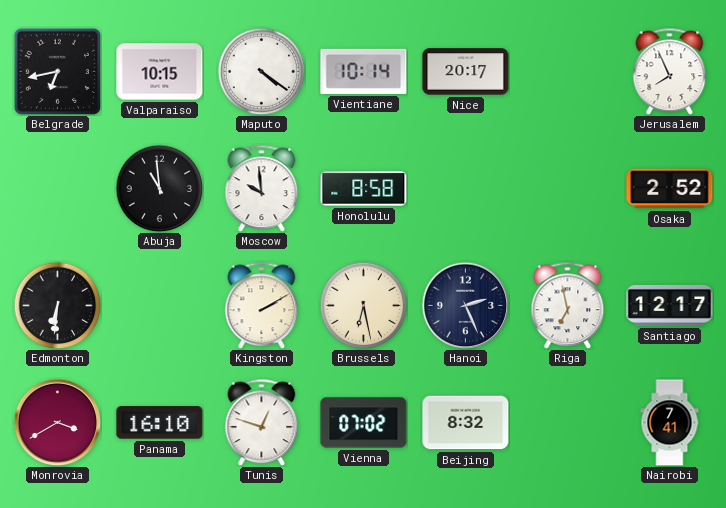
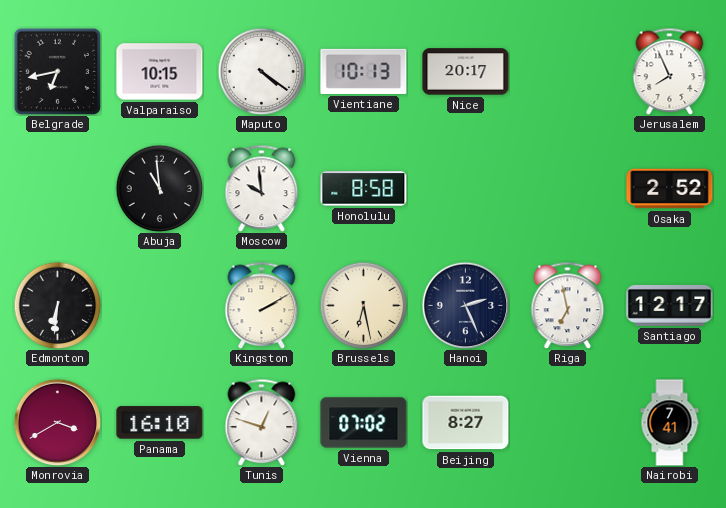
Vientiane: 10:14 -> 10:13
Beijing: 8:32 -> 8:27
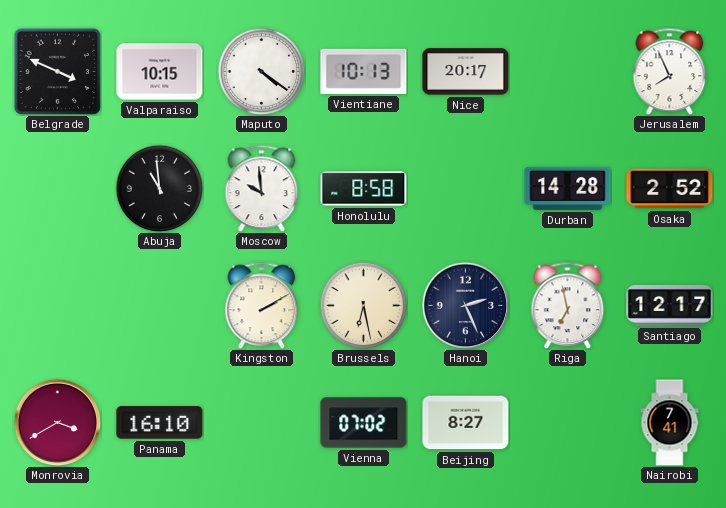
Belgrade: 6:43 -> 3:49
Durban: none -> 14:28
Edmonton: 6:31 -> none
Tunis: 12:48 -> none
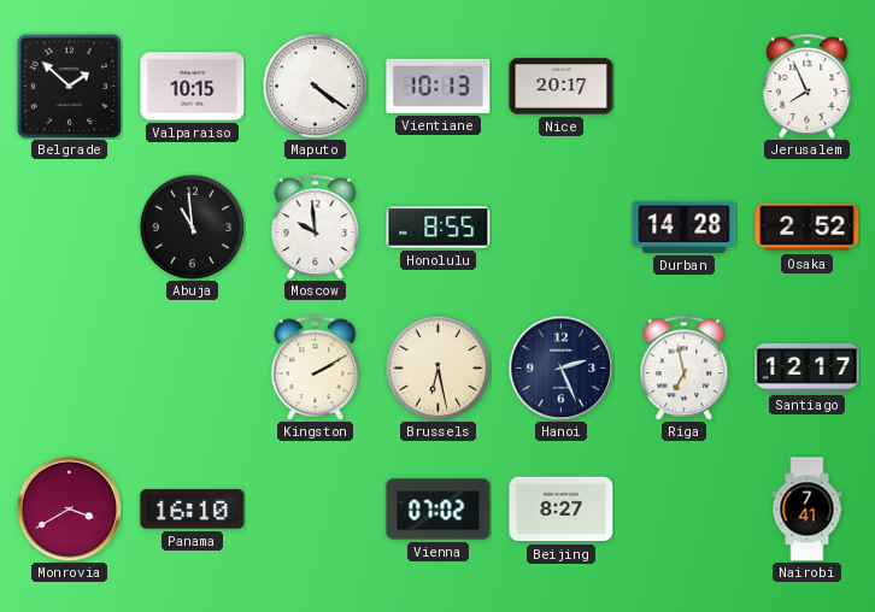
Belgrade: 3:49 -> 1:52
Honolulu: 8:58 -> 8:55
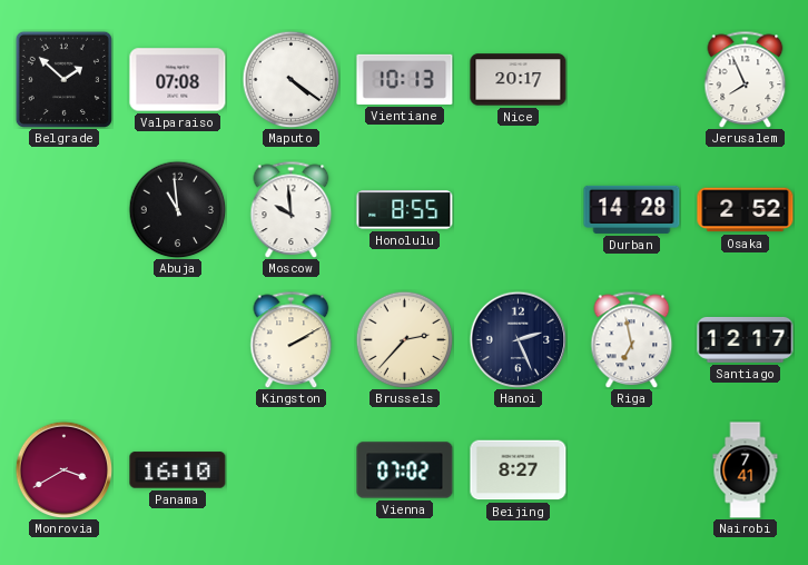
Valparaiso: 10:15 -> 07:08
Brussels: 6:28 -> 2:37
